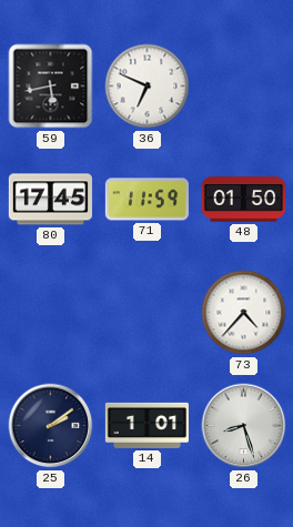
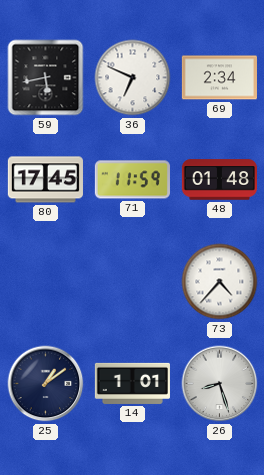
69: none -> 2:34
48: 01:50 -> 01:48
25: 2:09 -> 1:09
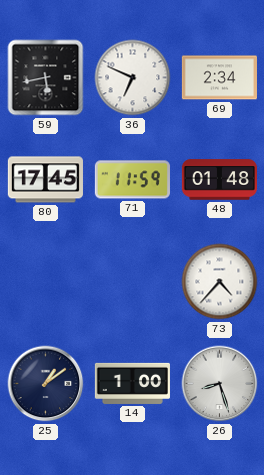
14: 1:01 -> 1:00
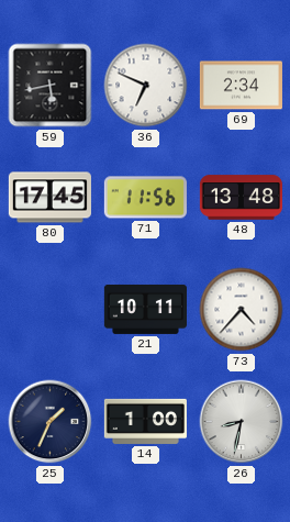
71: 11:59 -> 11:56
48: 01:48 -> 13:48
21: none -> 10:11
25: 1:09 -> 1:34
26: 8:27 -> 8:32
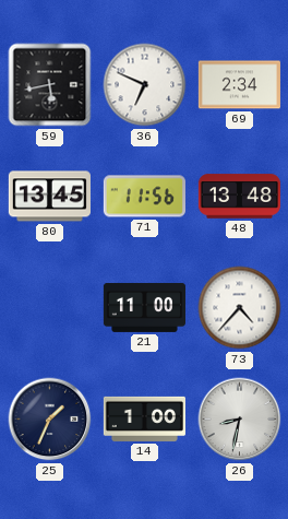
80: 17:45 -> 13:45
21: 10:11 -> 11:00
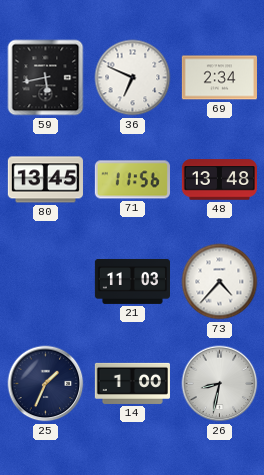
21: 11:00 -> 11:03
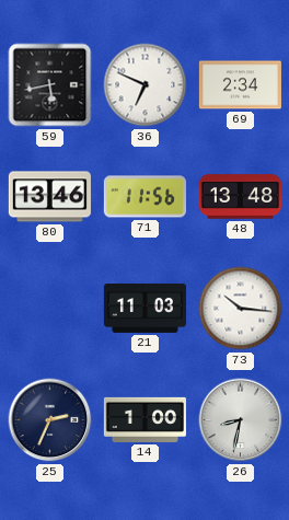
80: 13:45 -> 13:46
73: 4:37 -> 10:16
25: 1:34 -> 2:34
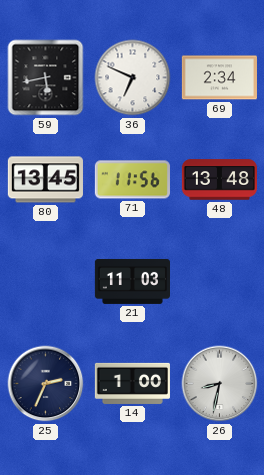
80: 13:46 -> 13:45
73: 10:16 -> none
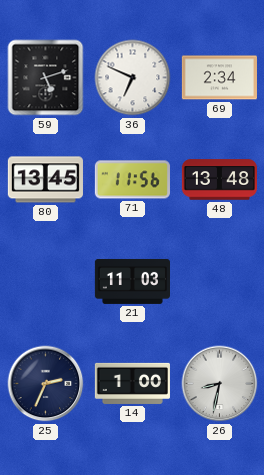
59: 5:43 -> 5:12
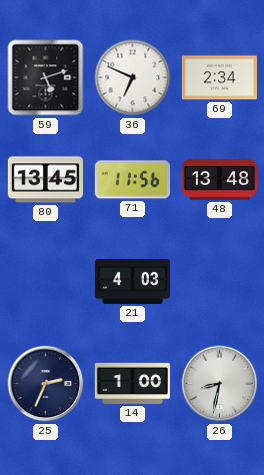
21: 11:03 -> 4:03
